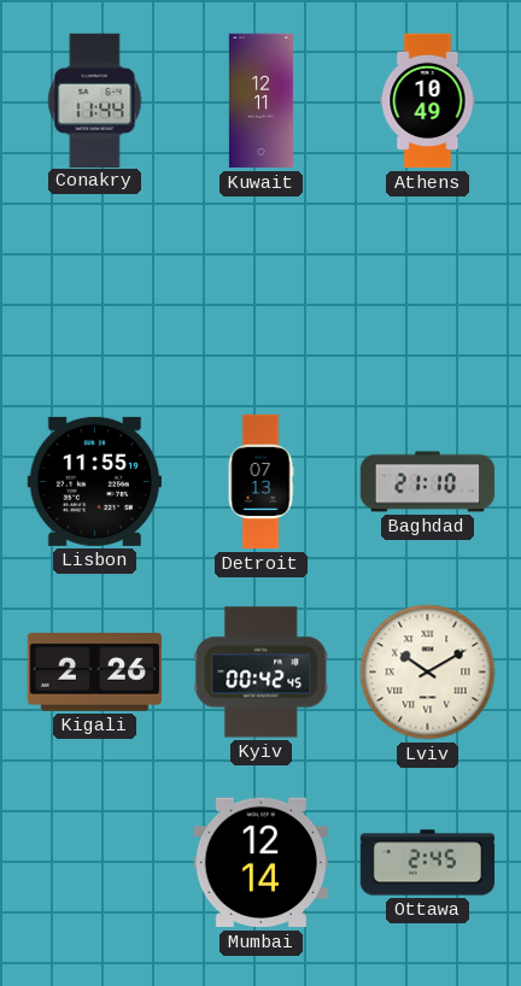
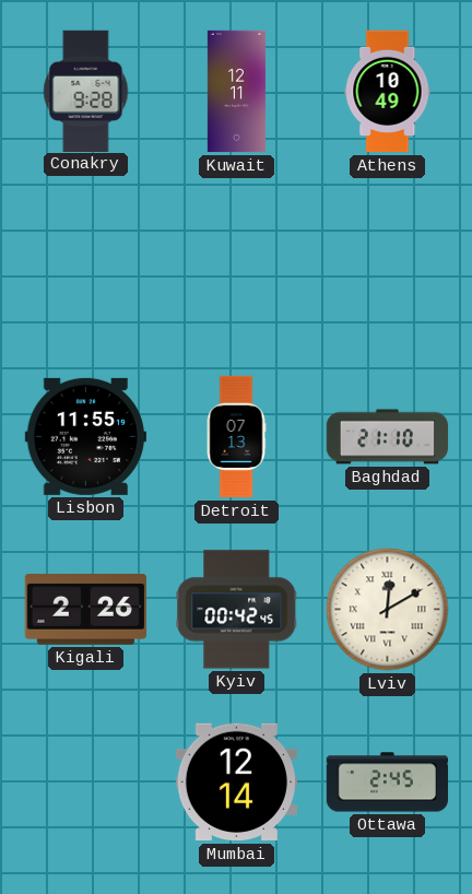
Conakry: 11:44 -> 9:28
Lviv: 10:10 -> 12:10
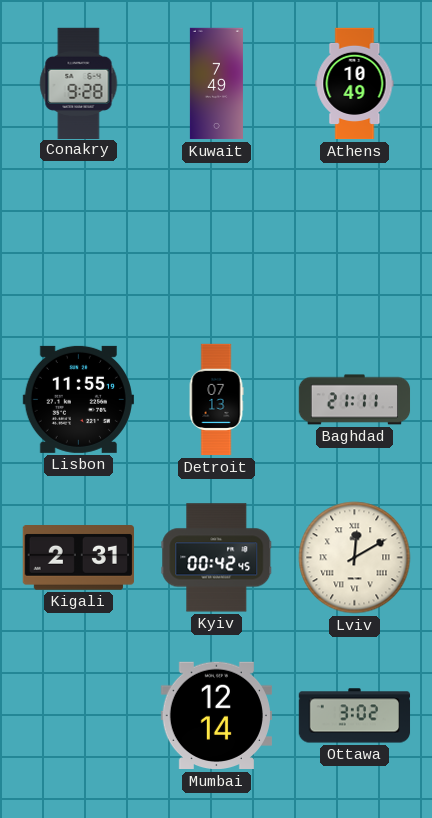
Kuwait: 12:11 -> 7:49
Baghdad: 21:10 -> 21:11
Kigali: 2:26 -> 2:31
Ottawa: 2:45 -> 3:02
